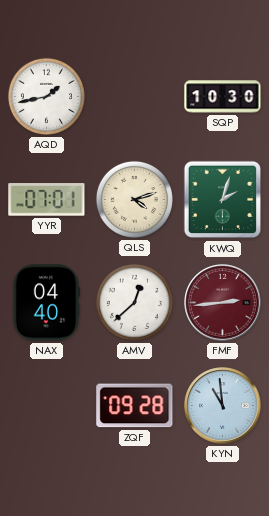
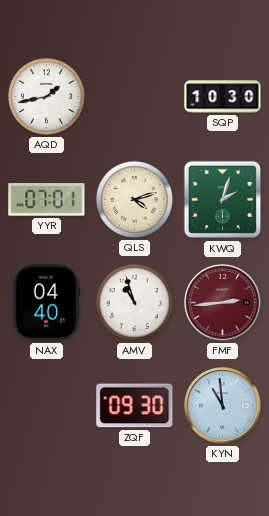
AMV: 12:38 -> 10:57
ZQF: 09:28 -> 09:30
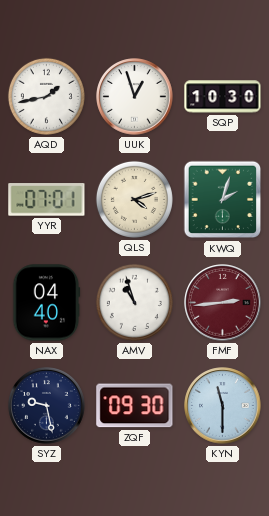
UUK: none -> 12:57
SYZ: none -> 9:28
KYN: 10:59 -> 11:30
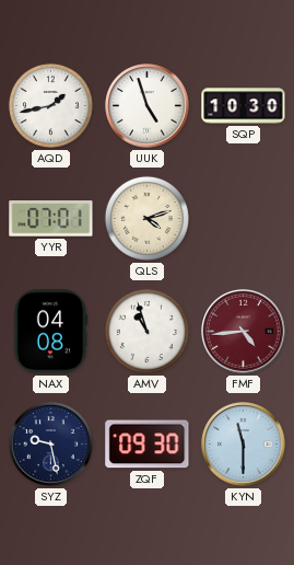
UUK: 12:57 -> 4:57
KWQ: 2:03 -> none
NAX: 04:40 -> 04:08
FMF: 2:44 -> 4:44
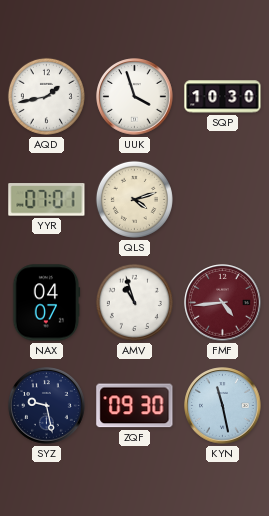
UUK: 4:57 -> 3:57
NAX: 04:08 -> 04:07
KYN: 11:30 -> 11:28
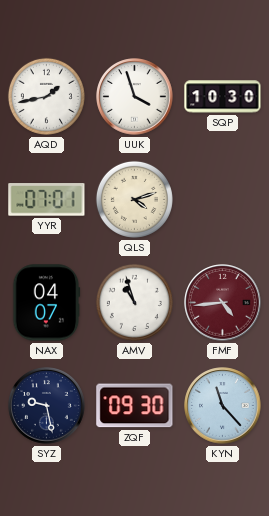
KYN: 11:28 -> 11:23
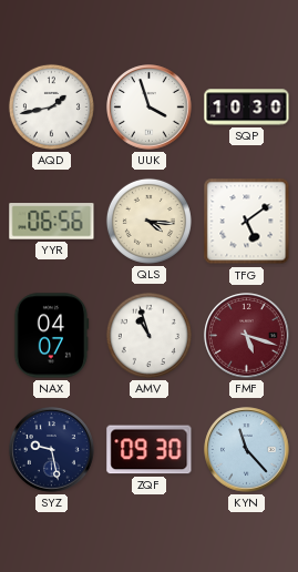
YYR: 07:01 -> 06:56
QLS: 4:12 -> 4:16
TFG: none -> 5:09
FMF: 4:44 -> 5:18
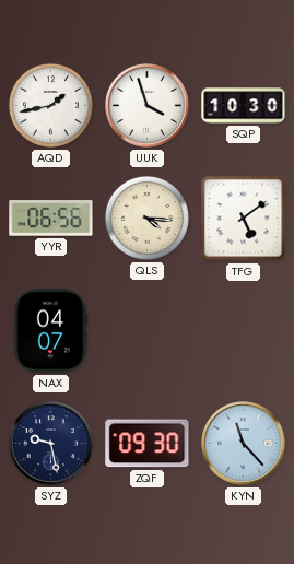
AMV: 10:57 -> none
FMF: 5:18 -> none
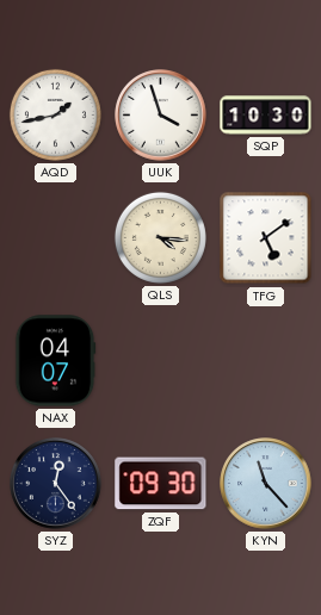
YYR: 06:56 -> none
SYZ: 9:28 -> 12:24
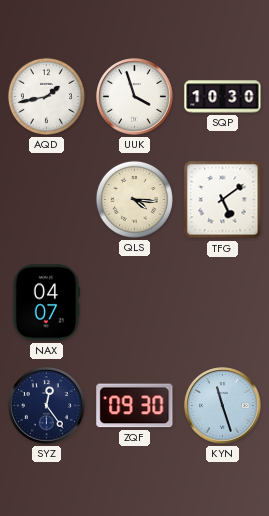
KYN: 11:23 -> 11:27
